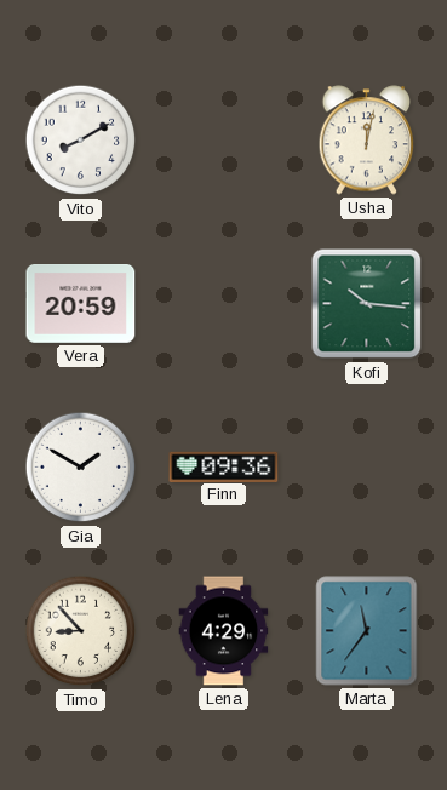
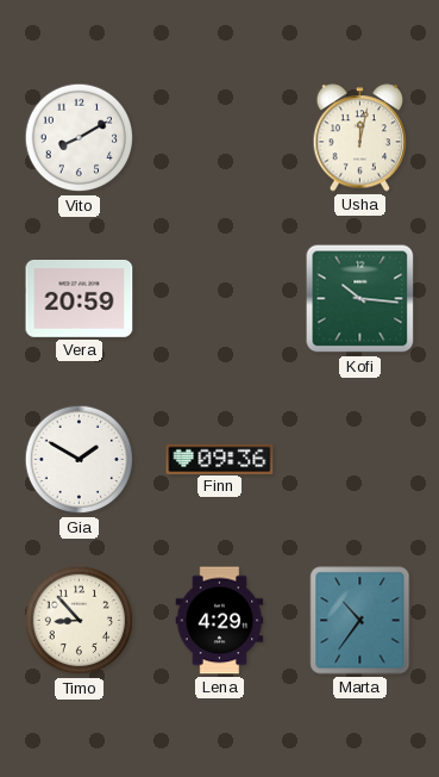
Marta: 11:36 -> 10:36
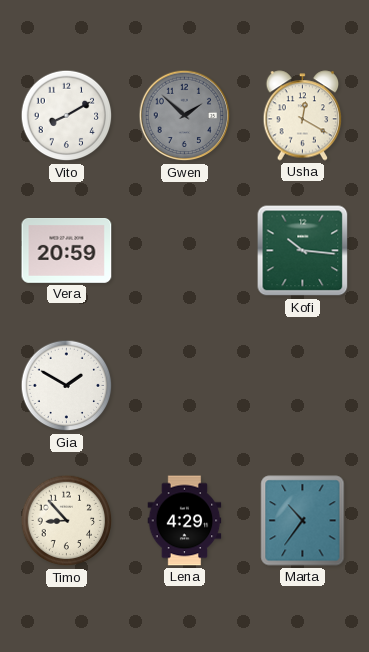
Gwen: none -> 1:52
Usha: 12:02 -> 12:20
Finn: 09:36 -> none
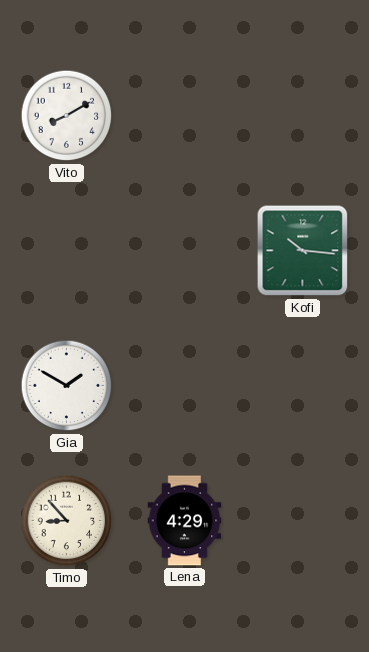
Gwen: 1:52 -> none
Usha: 12:20 -> none
Vera: 20:59 -> none
Marta: 10:36 -> none
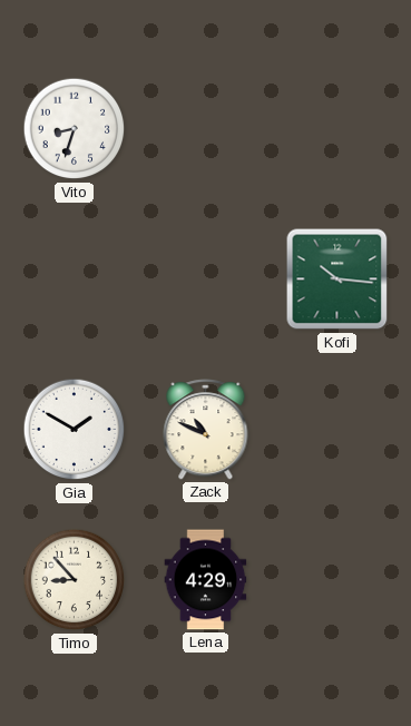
Vito: 8:10 -> 8:33
Zack: none -> 10:49
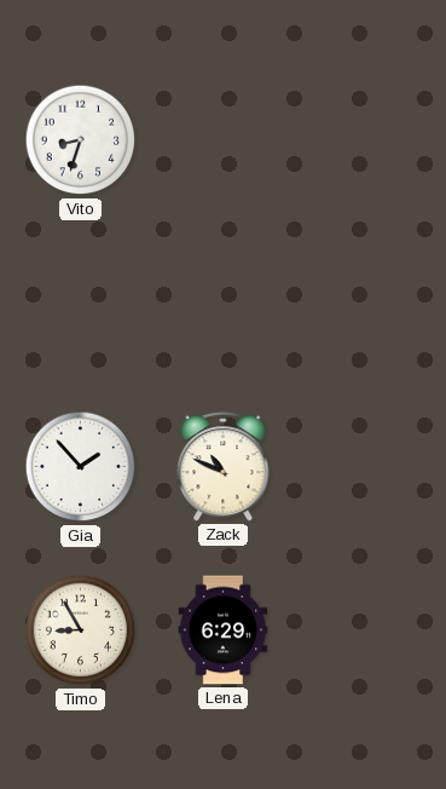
Kofi: 10:16 -> none
Gia: 1:50 -> 1:53
Timo: 8:53 -> 8:55
Lena: 4:29 -> 6:29
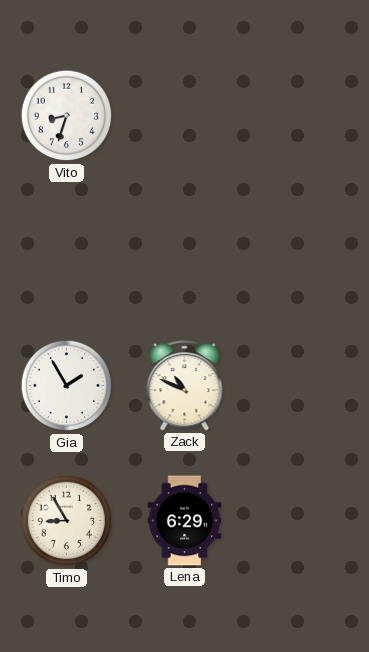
Gia: 1:53 -> 1:55
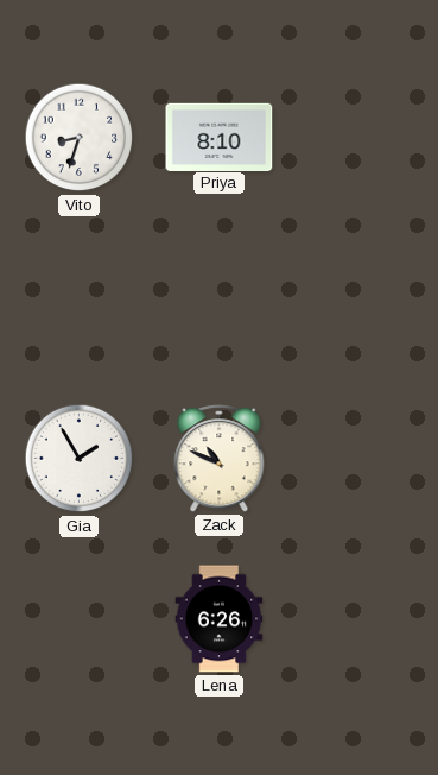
Priya: none -> 8:10
Timo: 8:55 -> none
Lena: 6:29 -> 6:26
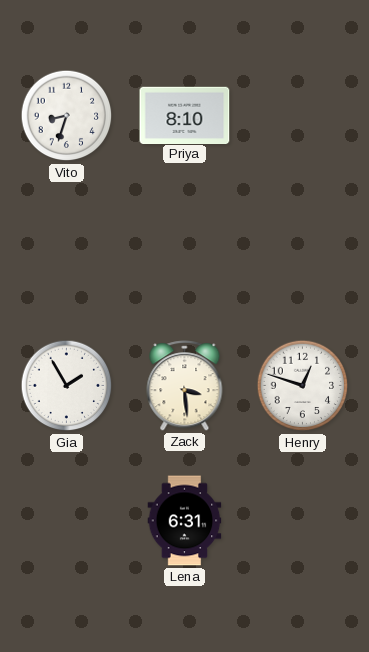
Zack: 10:49 -> 3:29
Henry: none -> 12:48
Lena: 6:26 -> 6:31
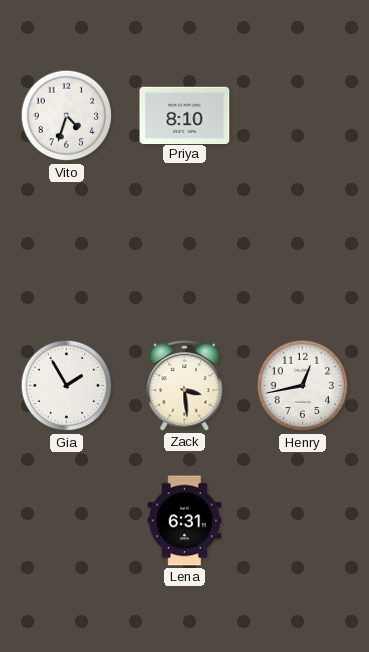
Vito: 8:33 -> 4:33
Henry: 12:48 -> 12:43
